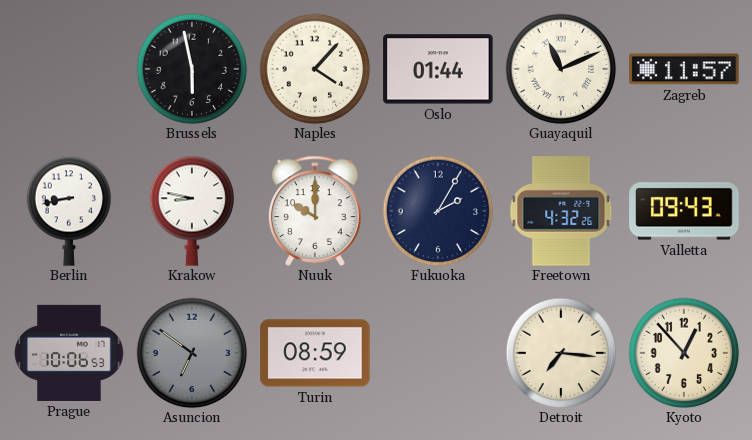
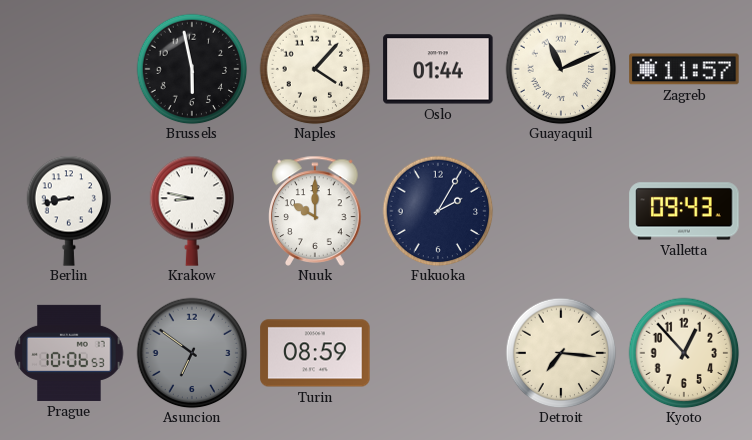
Freetown: 4:32 -> none
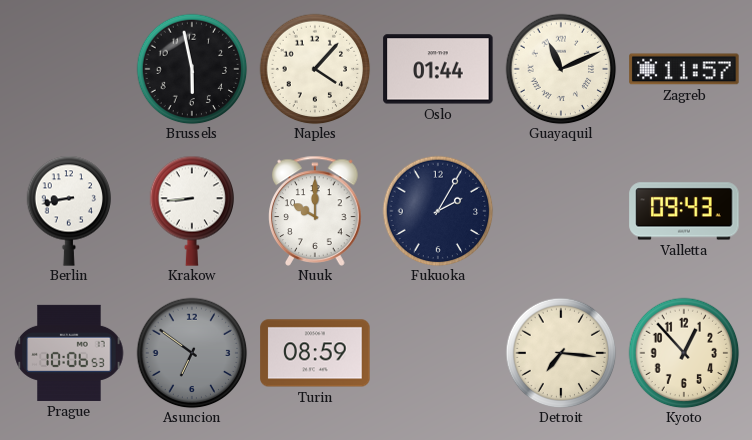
Krakow: 8:47 -> 8:44
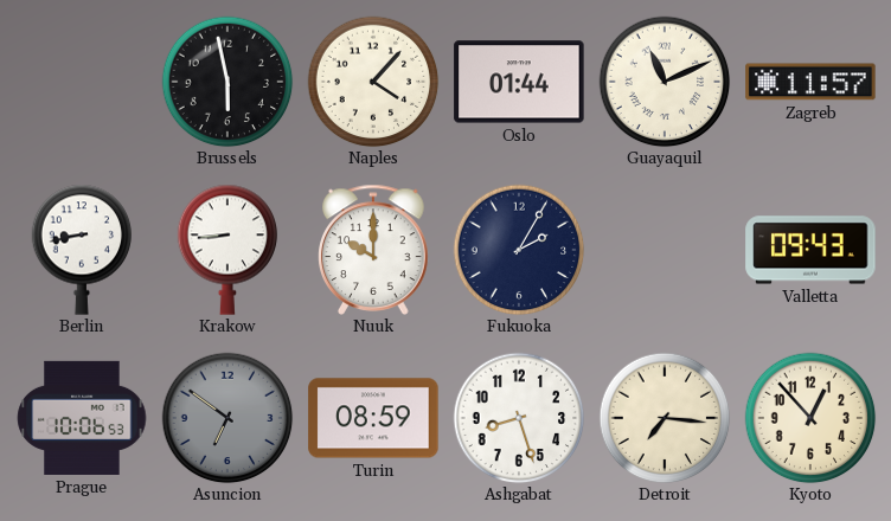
Ashgabat: none -> 8:27
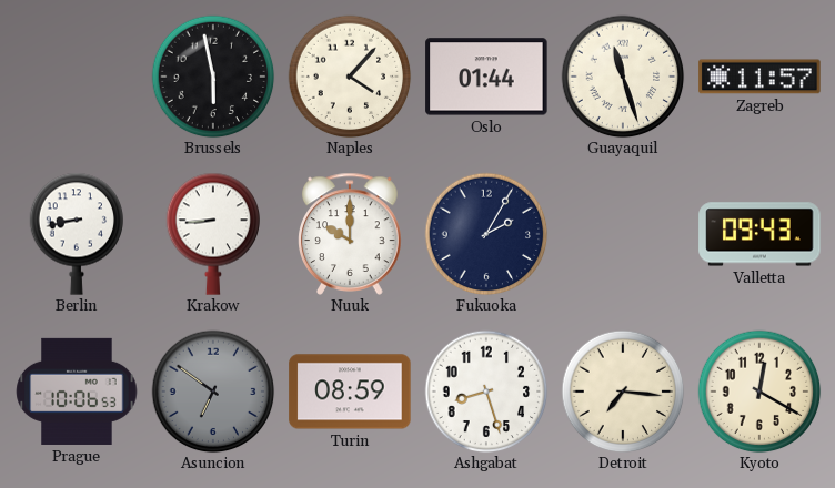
Guayaquil: 11:11 -> 11:27
Kyoto: 12:53 -> 12:20
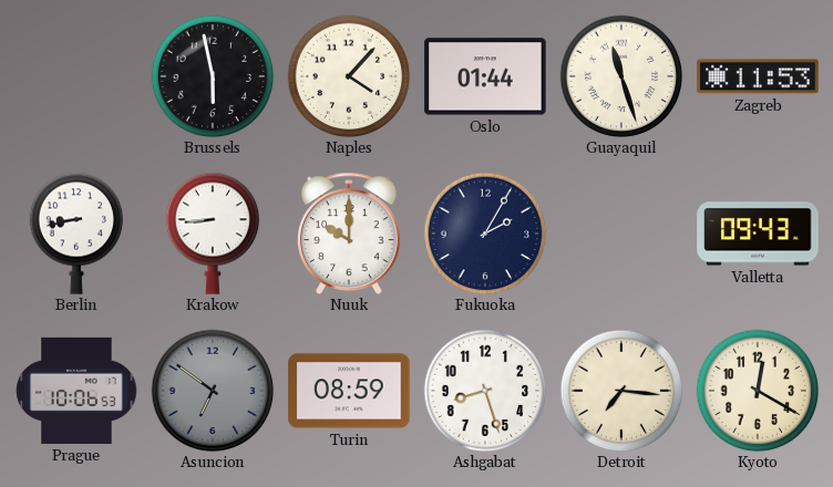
Zagreb: 11:57 -> 11:53
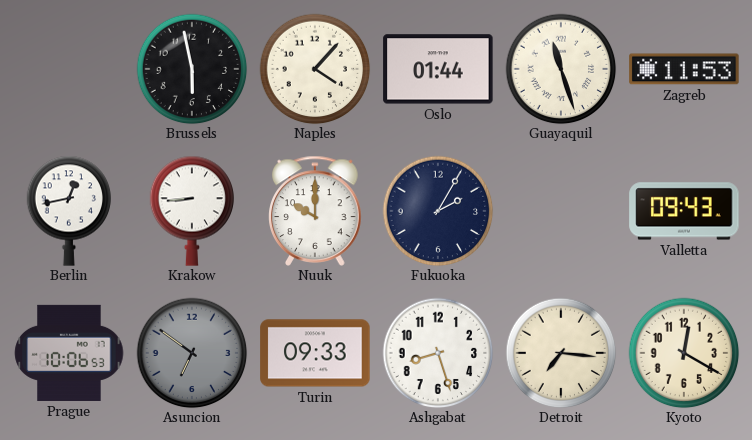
Berlin: 8:43 -> 12:43
Turin: 08:59 -> 09:33
